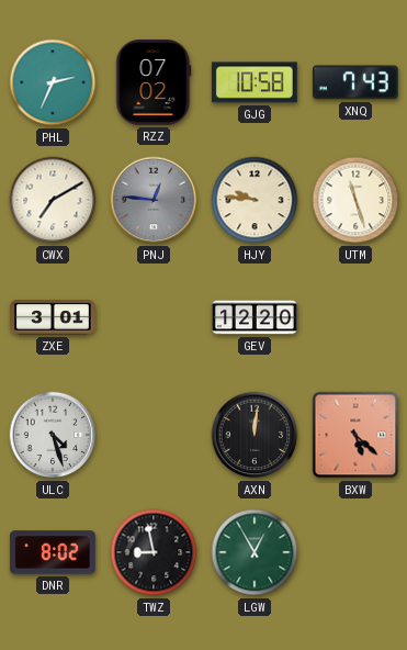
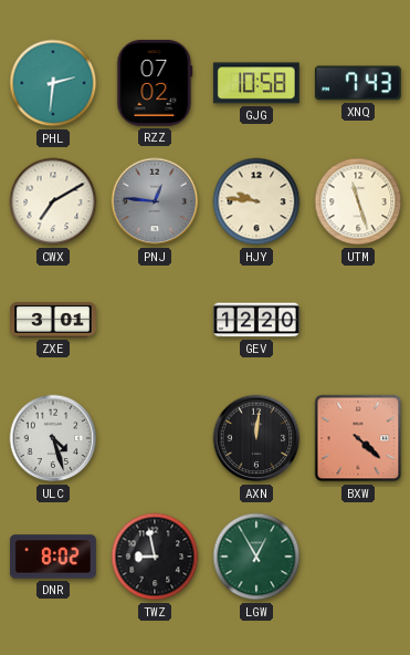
PHL: 2:34 -> 2:31
BXW: 5:22 -> 4:22
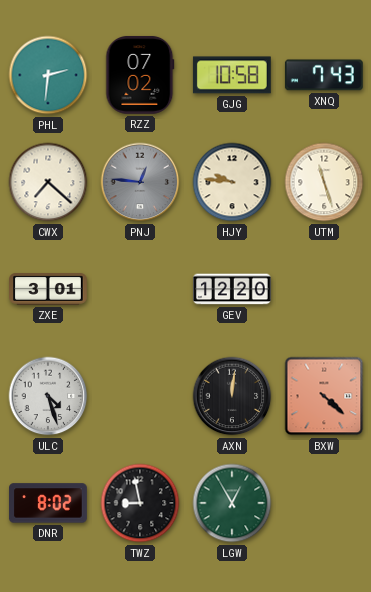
CWX: 7:10 -> 7:22
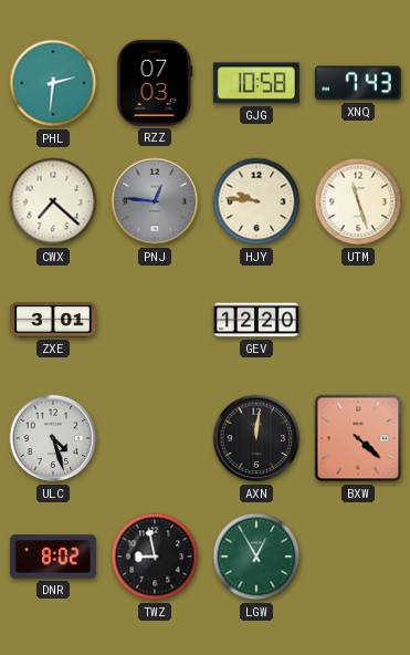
RZZ: 07:02 -> 07:03
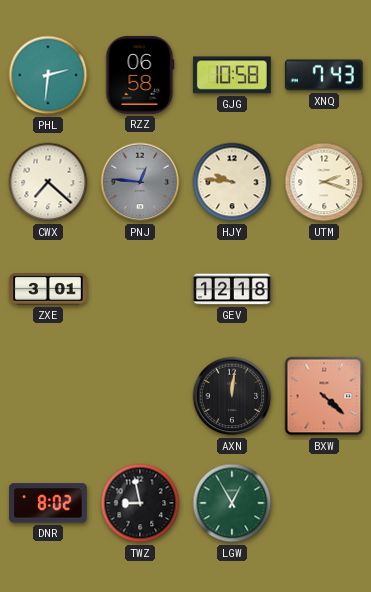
RZZ: 07:03 -> 06:58
UTM: 11:27 -> 2:18
GEV: 12:20 -> 12:18
ULC: 4:27 -> none
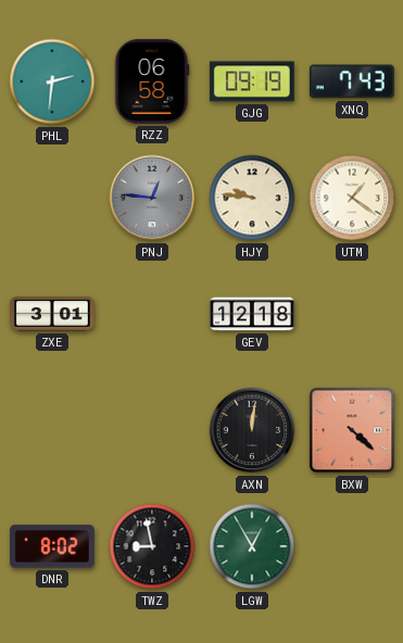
GJG: 10:58 -> 09:19
CWX: 7:22 -> none
UTM: 2:18 -> 1:21
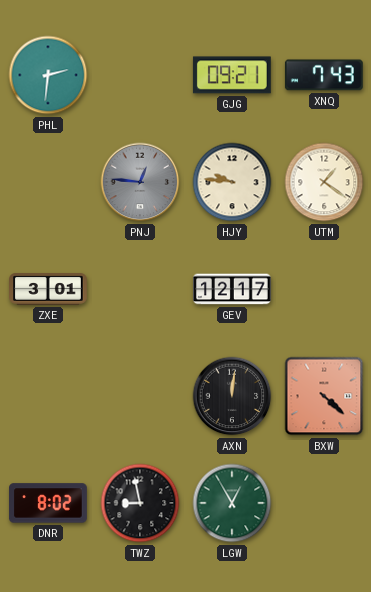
RZZ: 06:58 -> none
GJG: 09:19 -> 09:21
GEV: 12:18 -> 12:17
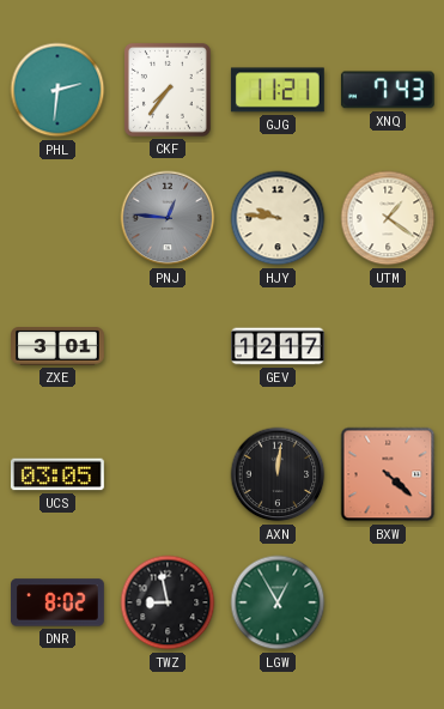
CKF: none -> 7:36
GJG: 09:21 -> 11:21
UCS: none -> 03:05
